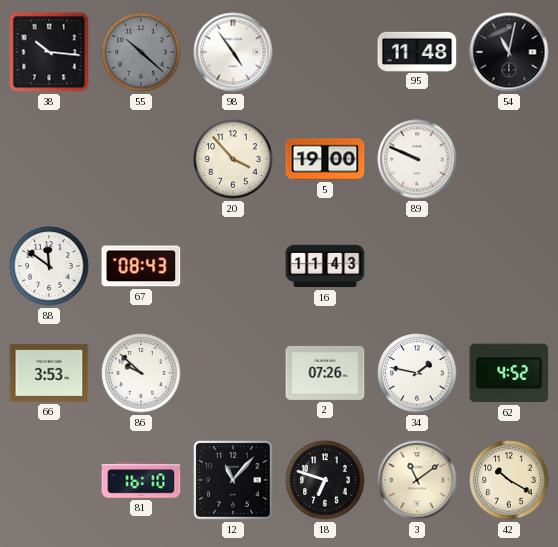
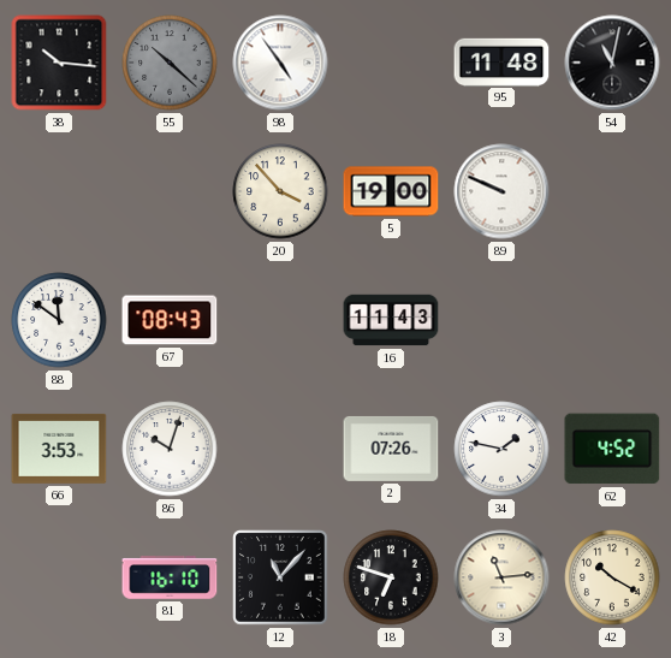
86: 9:52 -> 10:03
3: 11:09 -> 11:14
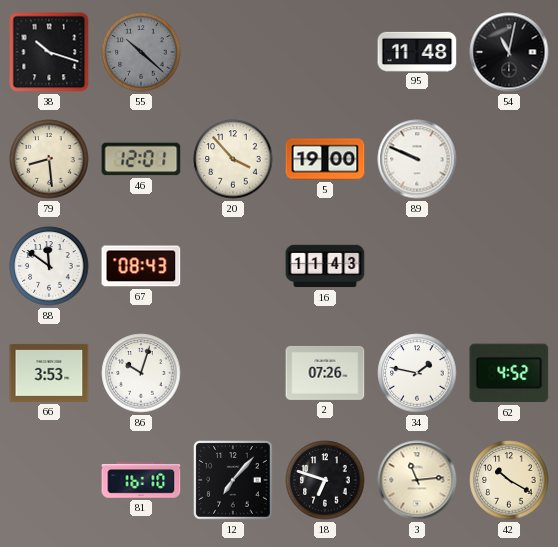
38: 10:16 -> 10:18
98: 4:54 -> none
79: none -> 8:29
46: none -> 12:01
12: 11:07 -> 7:07
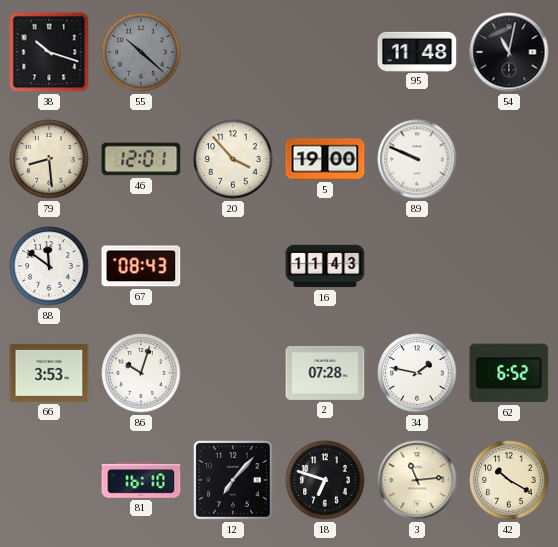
2: 07:26 -> 07:28
62: 4:52 -> 6:52
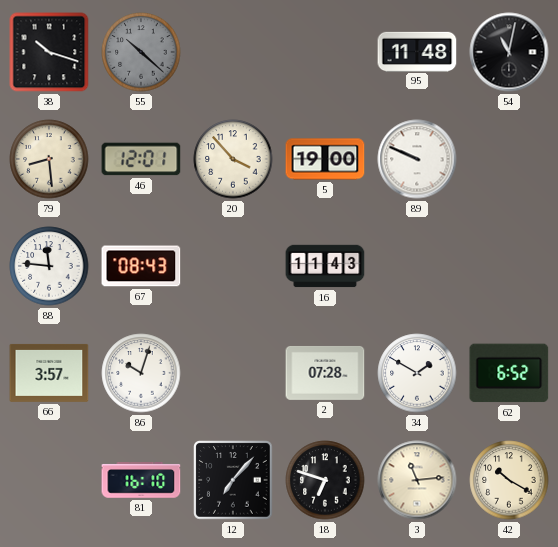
88: 11:51 -> 11:46
66: 3:53 -> 3:57
34: 1:47 -> 1:50
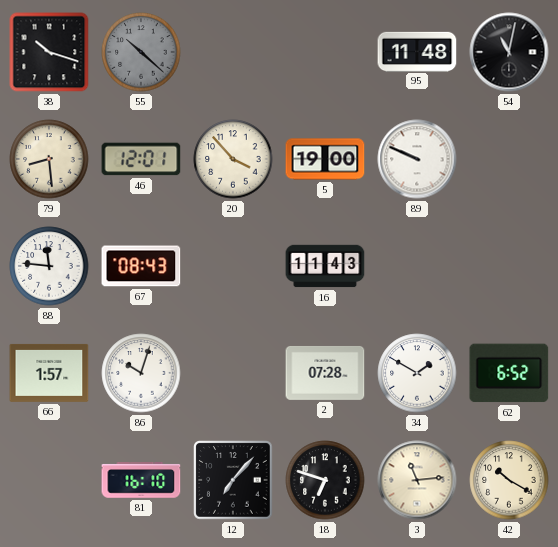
66: 3:57 -> 1:57
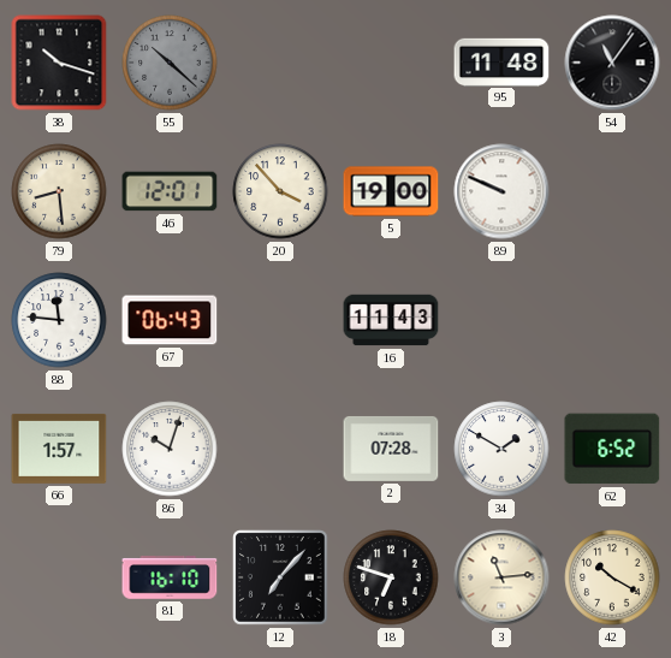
54: 11:02 -> 11:06
67: 08:43 -> 06:43
